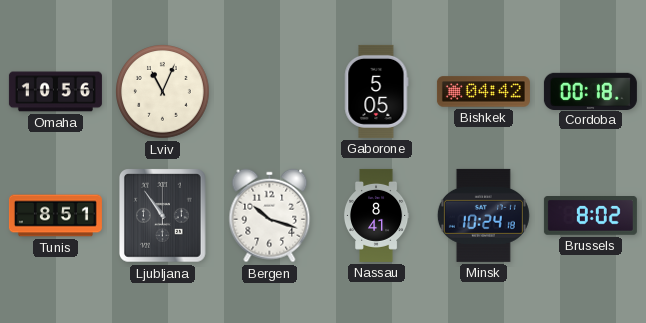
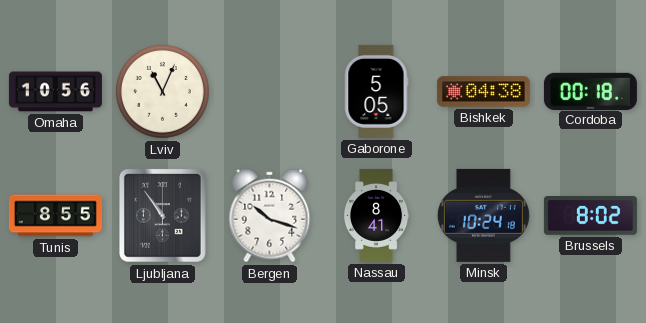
Bishkek: 04:42 -> 04:38
Tunis: 8:51 -> 8:55
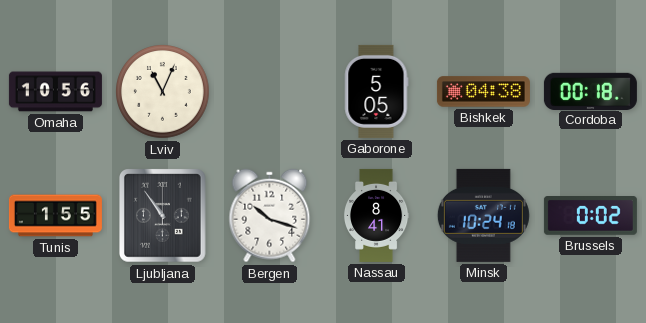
Tunis: 8:55 -> 1:55
Brussels: 8:02 -> 0:02
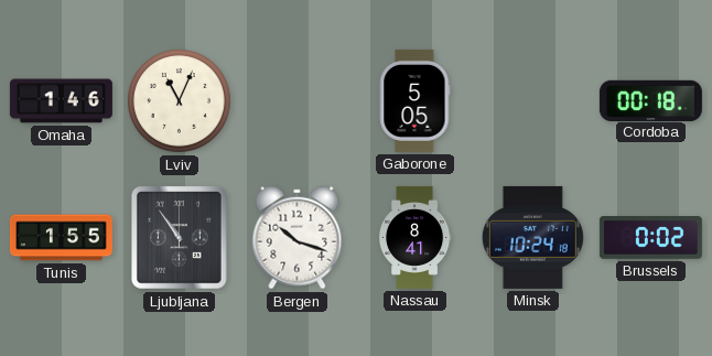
Omaha: 10:56 -> 1:46
Bishkek: 04:38 -> none
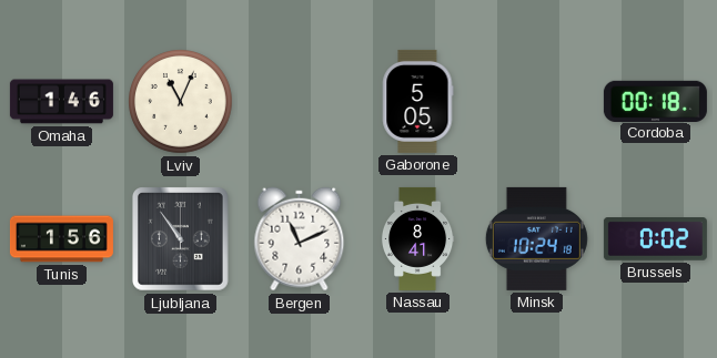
Tunis: 1:55 -> 1:56
Bergen: 10:18 -> 11:11
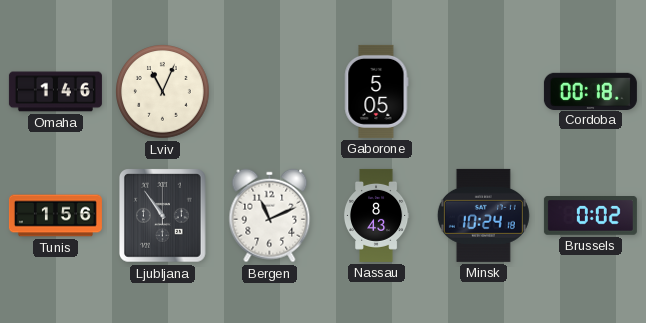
Nassau: 8:41 -> 8:43
